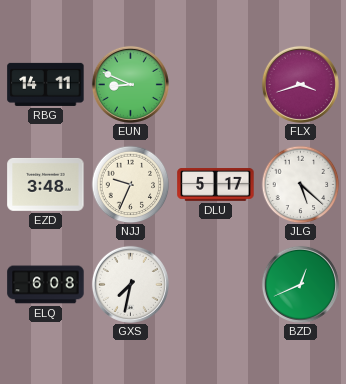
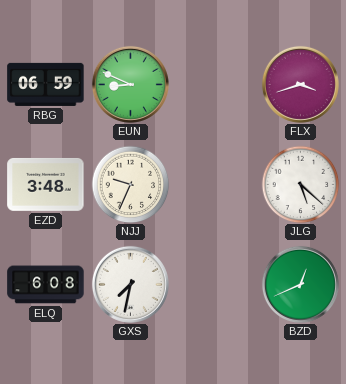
RBG: 14:11 -> 06:59
DLU: 5:17 -> none
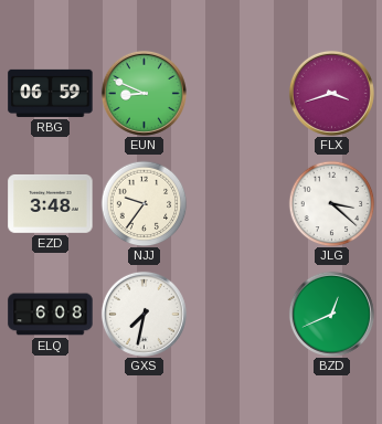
NJJ: 9:34 -> 9:36
JLG: 5:22 -> 3:22
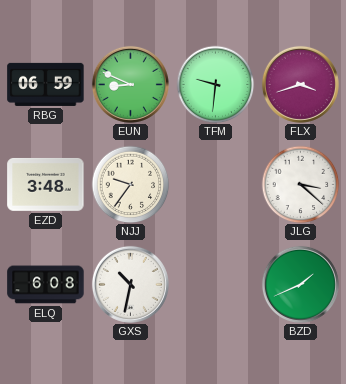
TFM: none -> 9:31
GXS: 7:32 -> 10:32
BZD: 12:41 -> 1:41
